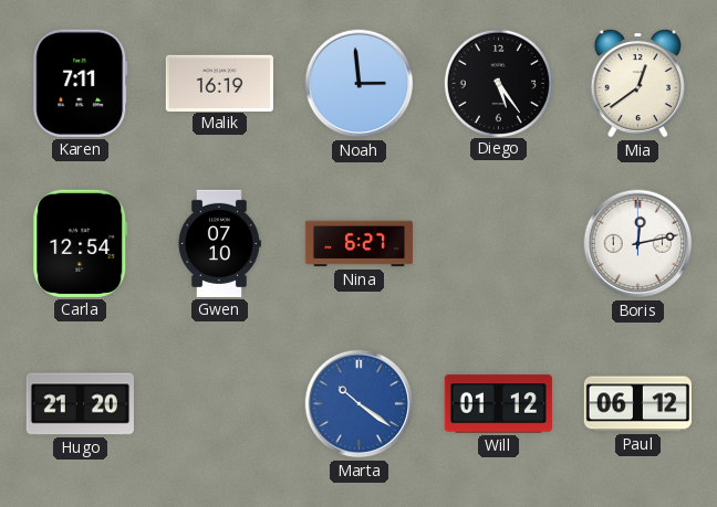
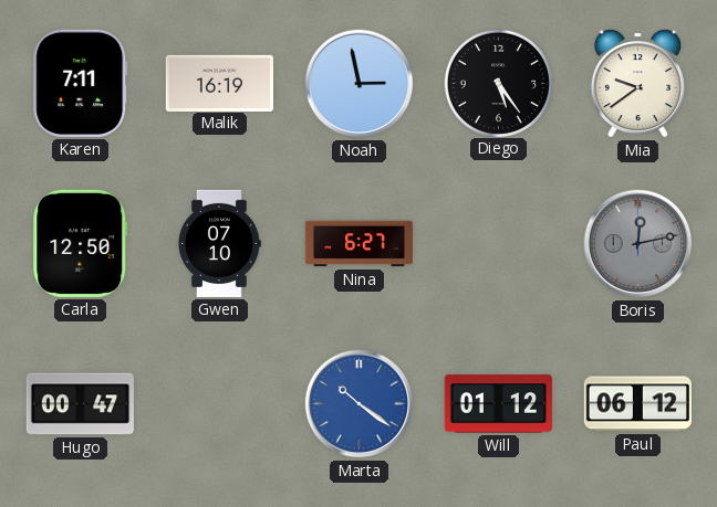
Noah: 2:59 -> 2:58
Mia: 12:39 -> 9:39
Carla: 12:54 -> 12:50
Boris dial: white -> grey
Hugo: 21:20 -> 00:47
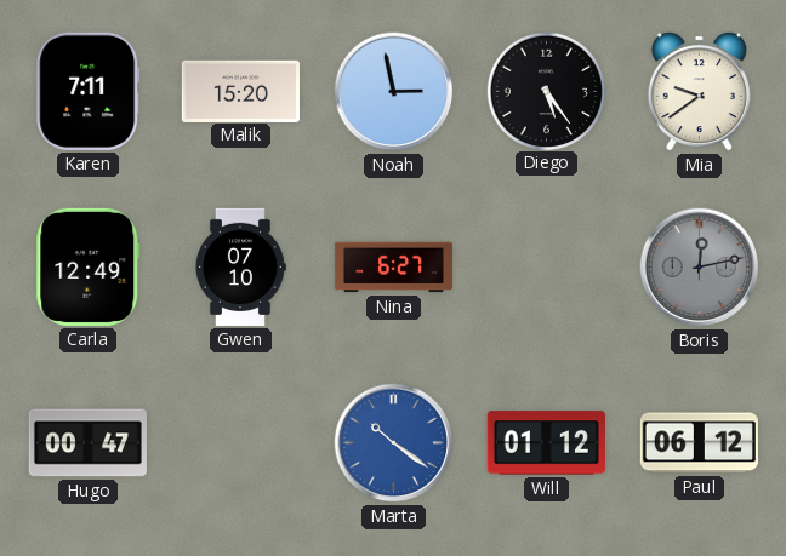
Malik: 16:19 -> 15:20
Carla: 12:50 -> 12:49
